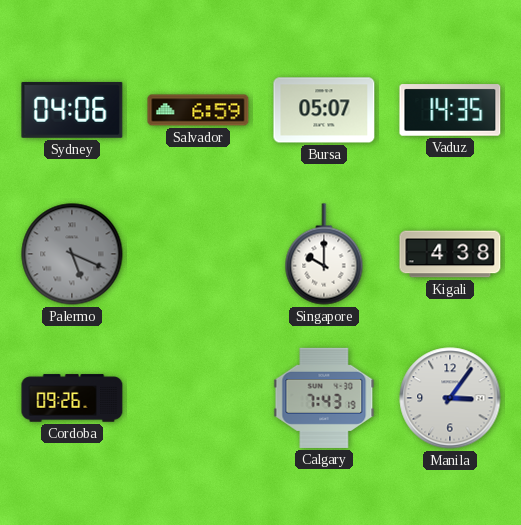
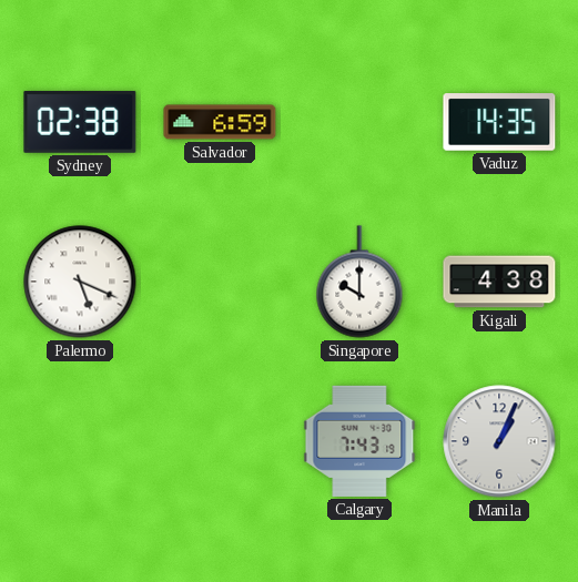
Sydney: 04:06 -> 02:38
Bursa: 05:07 -> none
Palermo dial: grey -> white
Cordoba: 09:26 -> none
Manila: 3:06 -> 1:04
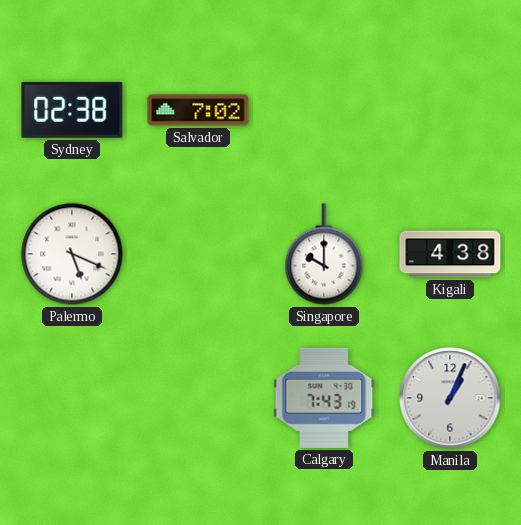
Salvador: 6:59 -> 7:02
Vaduz: 14:35 -> none
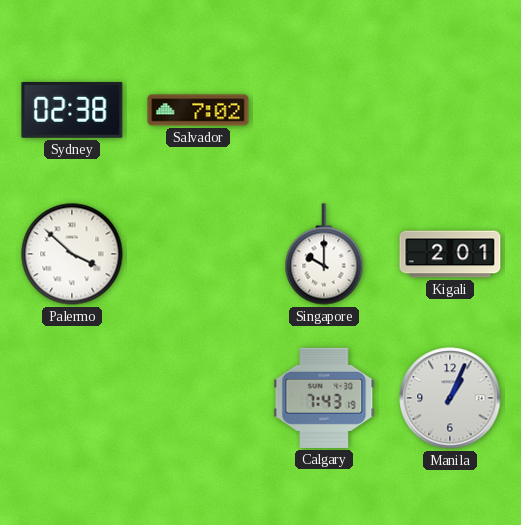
Palermo: 5:19 -> 3:52
Kigali: 4:38 -> 2:01
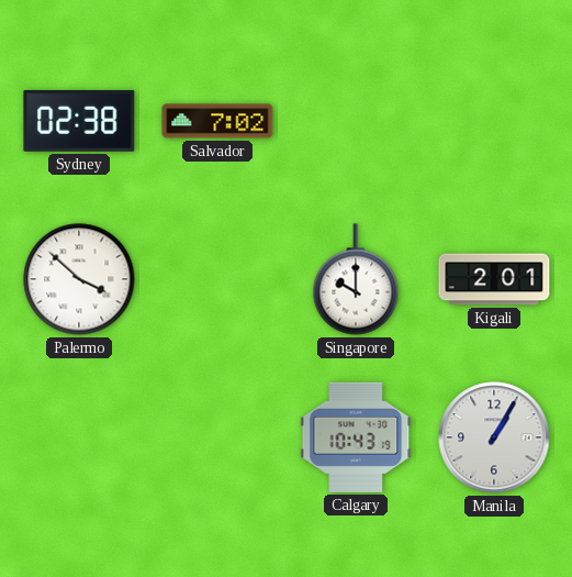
Calgary: 7:43 -> 10:43
Manila: 1:04 -> 1:05
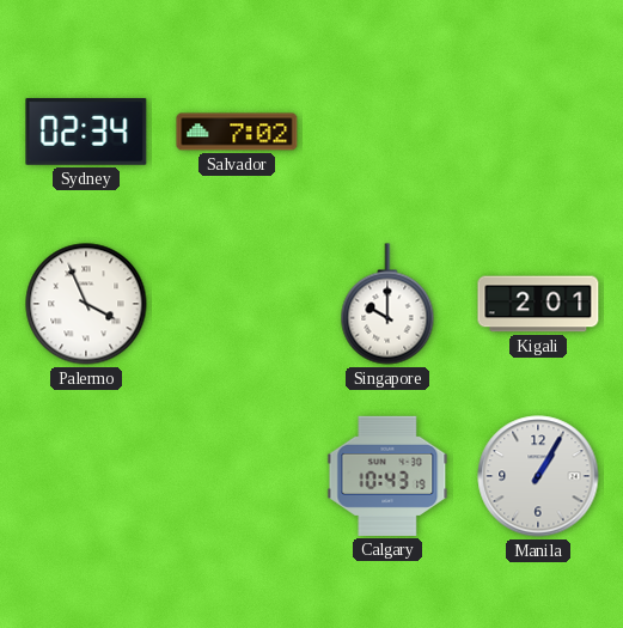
Sydney: 02:38 -> 02:34
Palermo: 3:52 -> 3:56
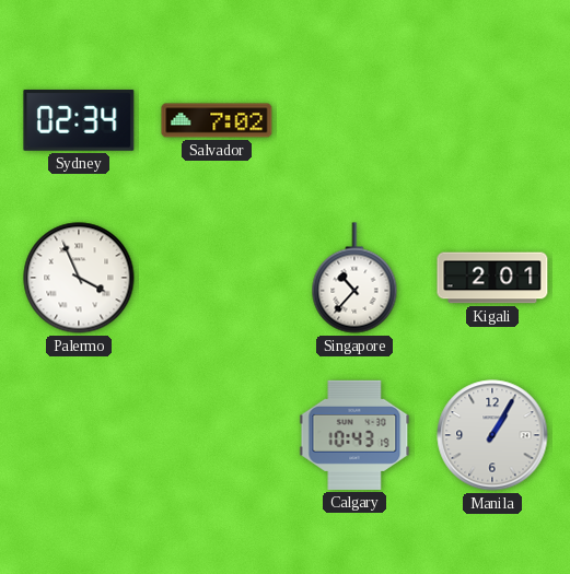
Singapore: 10:00 -> 10:37
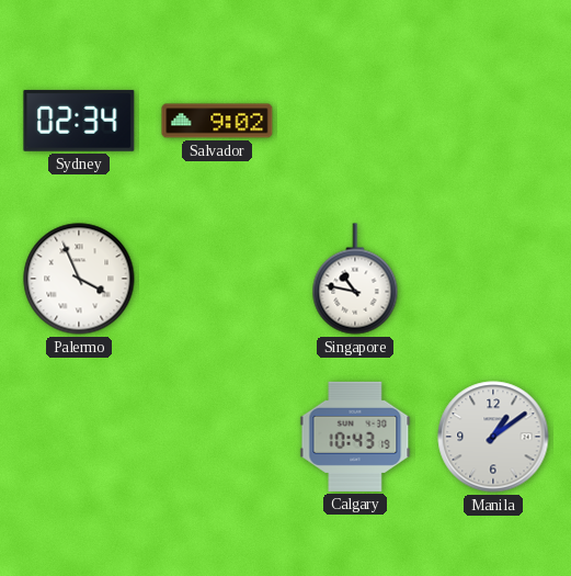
Salvador: 7:02 -> 9:02
Singapore: 10:37 -> 10:47
Kigali: 2:01 -> none
Manila: 1:05 -> 1:09
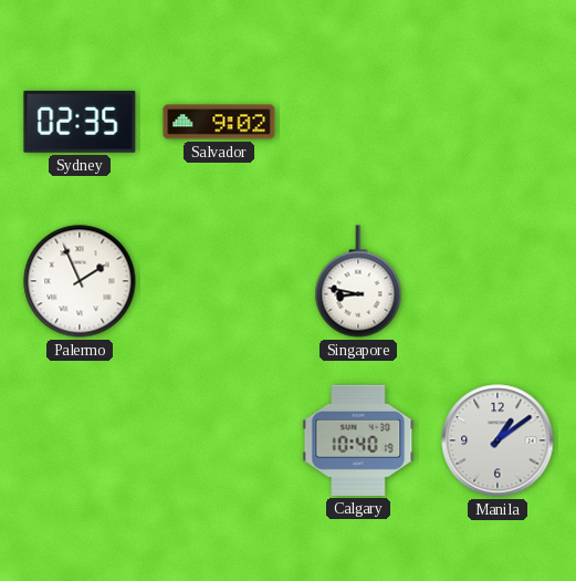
Sydney: 02:34 -> 02:35
Palermo: 3:56 -> 1:56
Singapore: 10:47 -> 8:47
Calgary: 10:43 -> 10:40
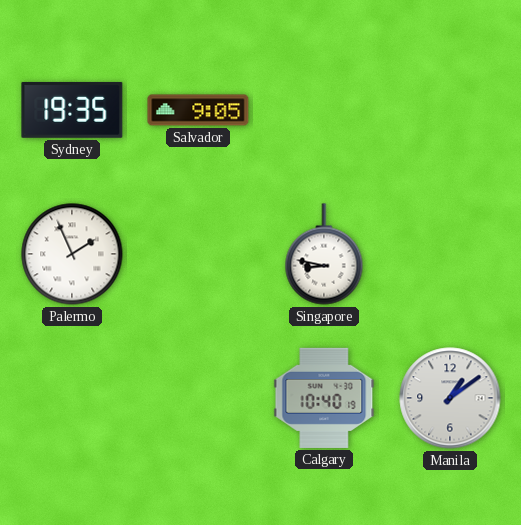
Sydney: 02:35 -> 19:35
Salvador: 9:02 -> 9:05
